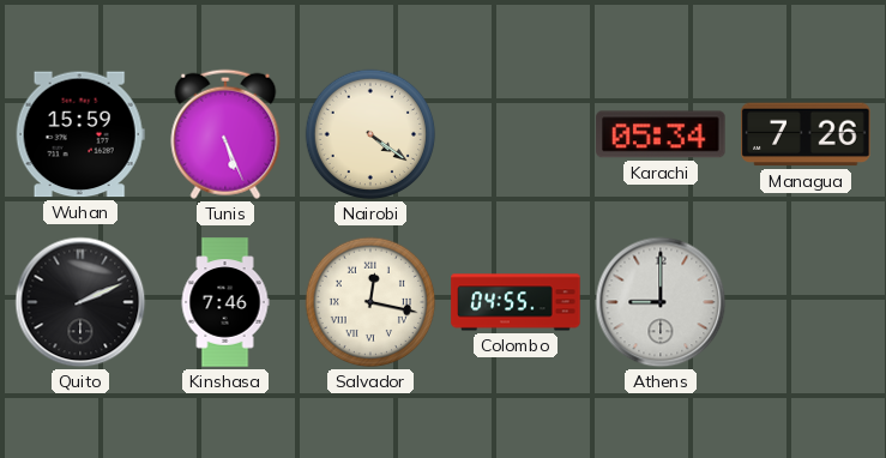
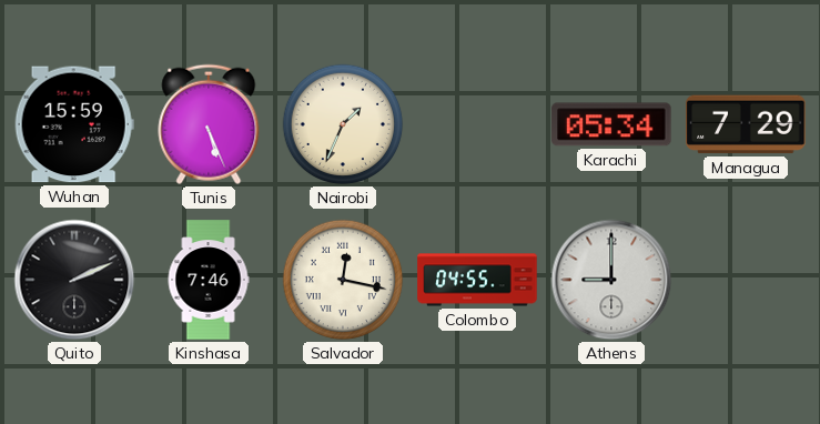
Nairobi: 4:21 -> 1:34
Managua: 7:26 -> 7:29
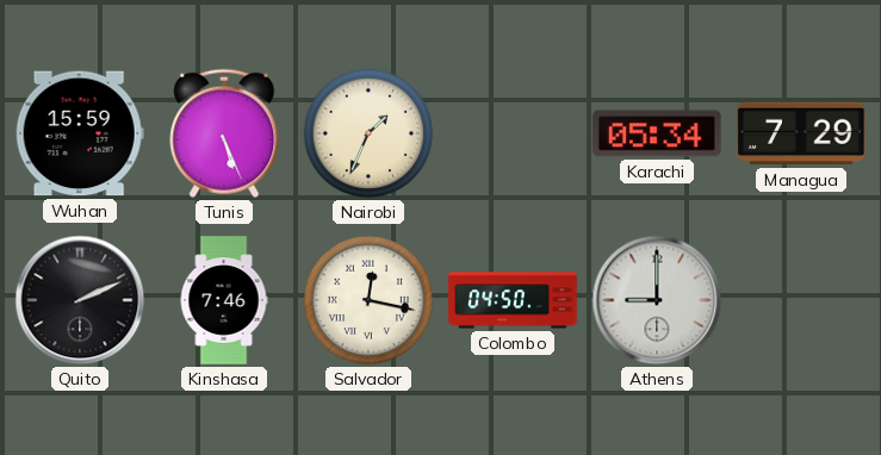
Colombo: 04:55 -> 04:50
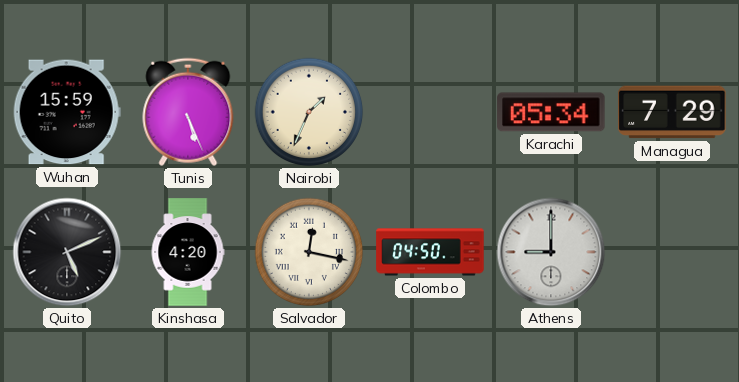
Quito: 2:11 -> 5:11
Kinshasa: 7:46 -> 4:20
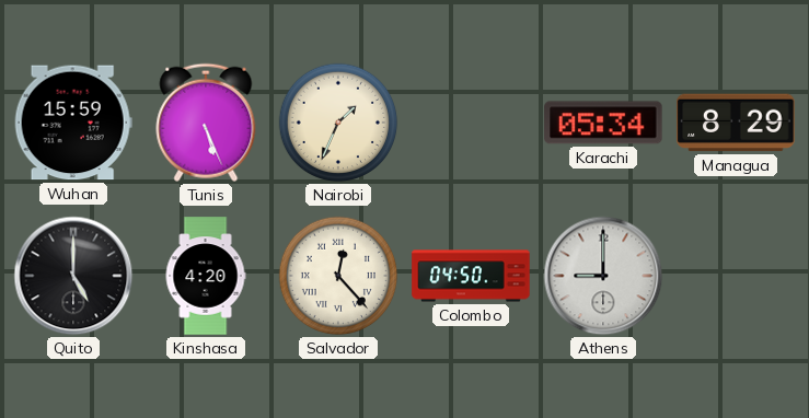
Managua: 7:29 -> 8:29
Quito: 5:11 -> 5:00
Salvador: 12:17 -> 12:23
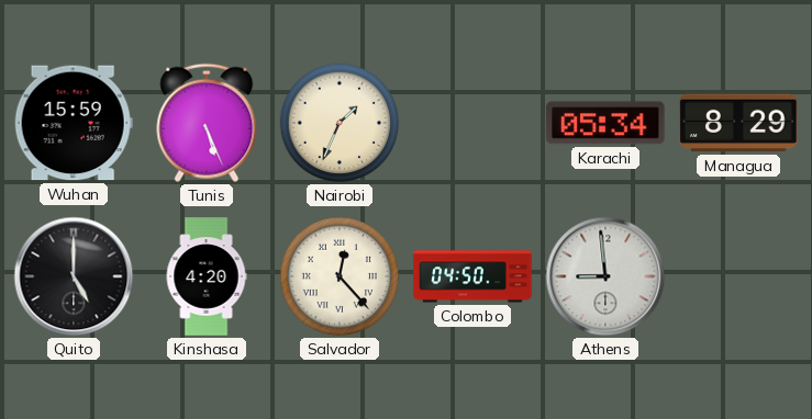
Athens: 9:00 -> 8:59
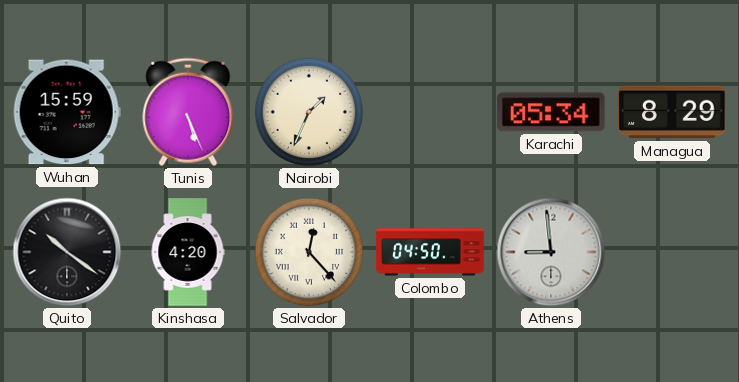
Quito: 5:00 -> 10:21
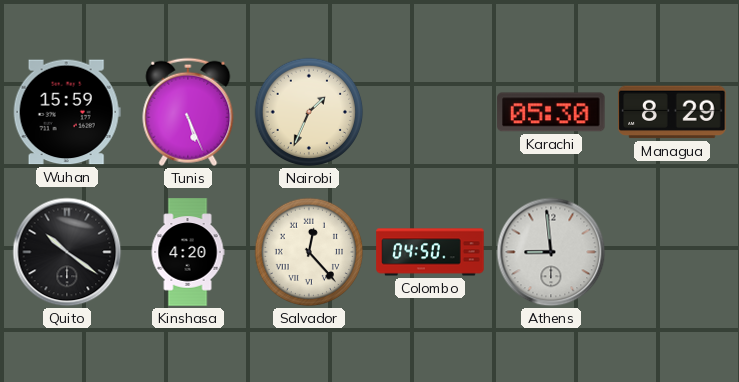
Karachi: 05:34 -> 05:30
